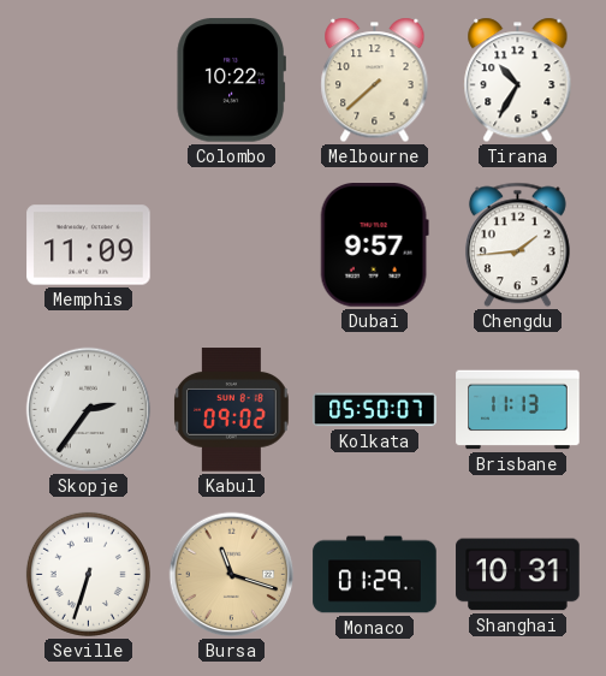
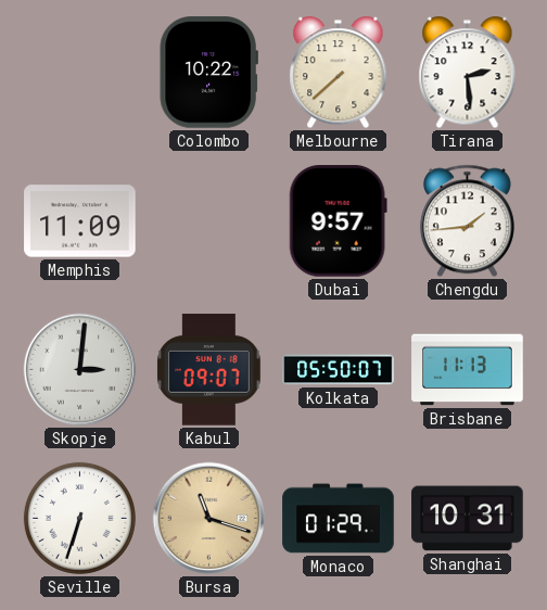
Tirana: 10:35 -> 2:29
Skopje: 2:36 -> 3:01
Kabul: 09:02 -> 09:07
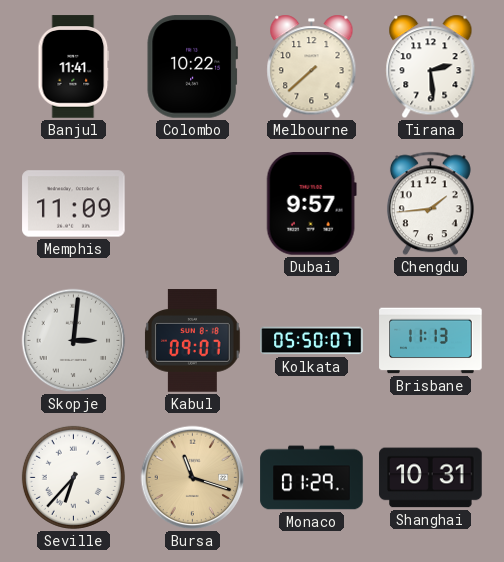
Banjul: none -> 11:41
Seville: 6:33 -> 6:37
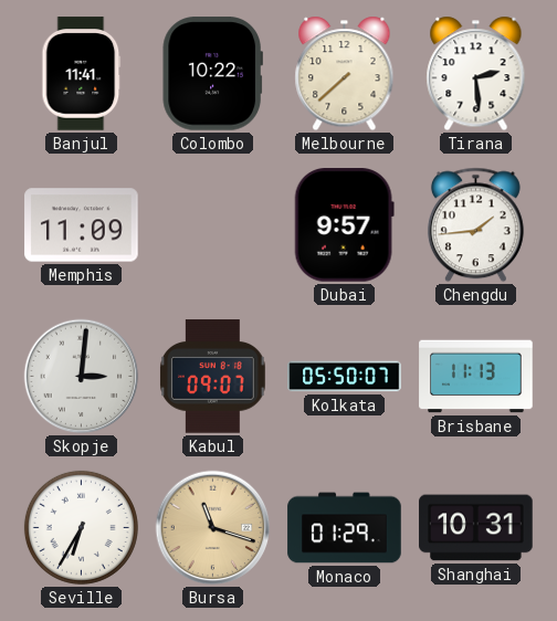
Seville: 6:37 -> 6:35
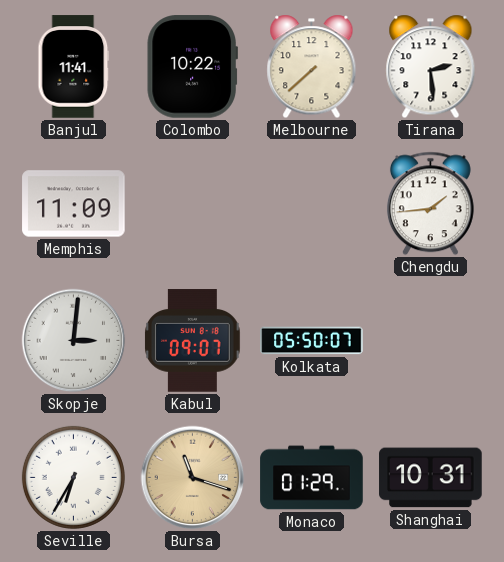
Dubai: 9:57 -> none
Brisbane: 11:13 -> none
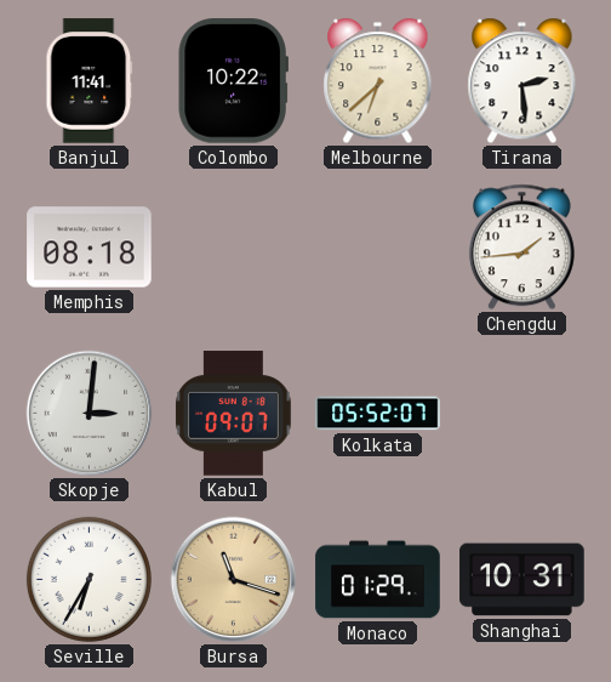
Melbourne: 7:38 -> 6:38
Memphis: 11:09 -> 08:18
Kolkata: 05:50 -> 05:52
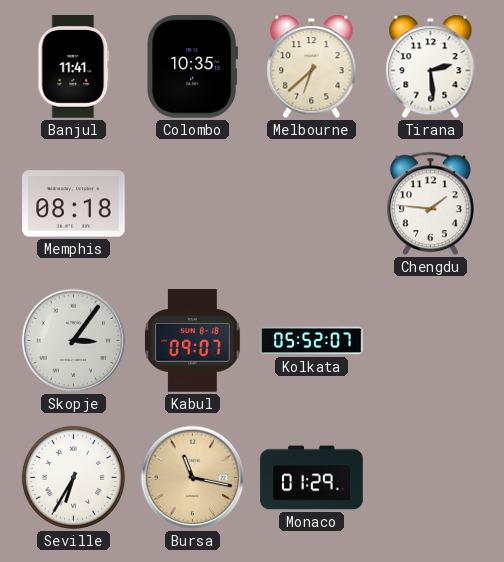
Colombo: 10:22 -> 10:35
Chengdu: 1:44 -> 1:46
Skopje: 3:01 -> 3:06
Bursa: 11:18 -> 11:17
Shanghai: 10:31 -> none
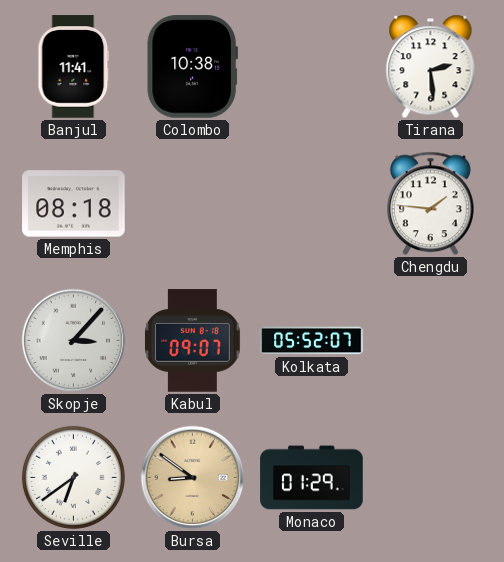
Colombo: 10:35 -> 10:38
Melbourne: 6:38 -> none
Skopje: 3:06 -> 3:07
Seville: 6:35 -> 6:39
Bursa: 11:17 -> 8:51
